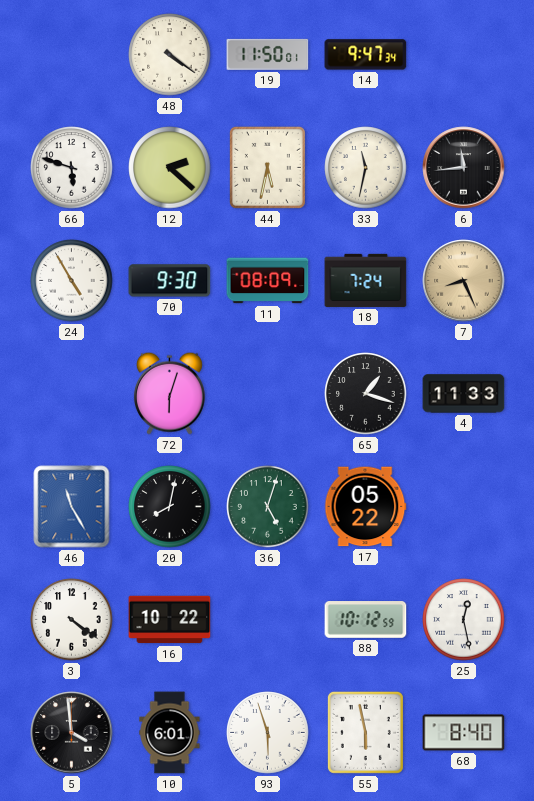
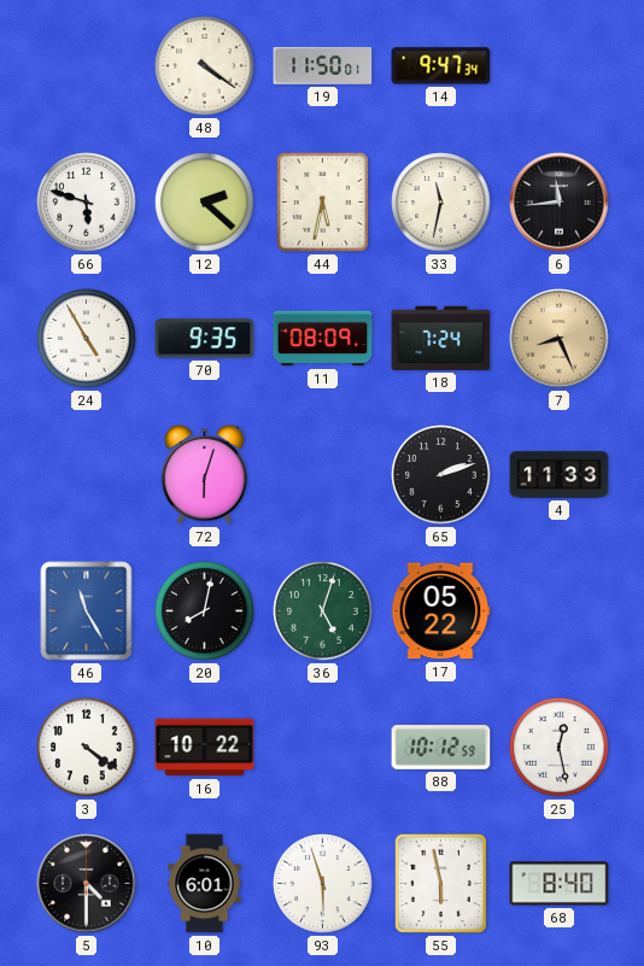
70: 9:30 -> 9:35
65: 1:18 -> 2:12
5: 3:59 -> 4:30
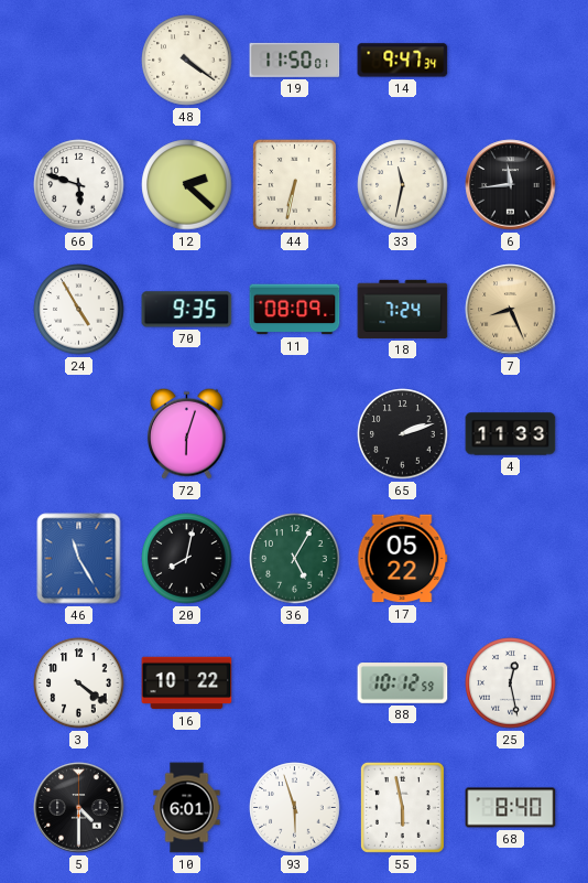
44: 5:32 -> 6:32
36: 5:03 -> 5:05
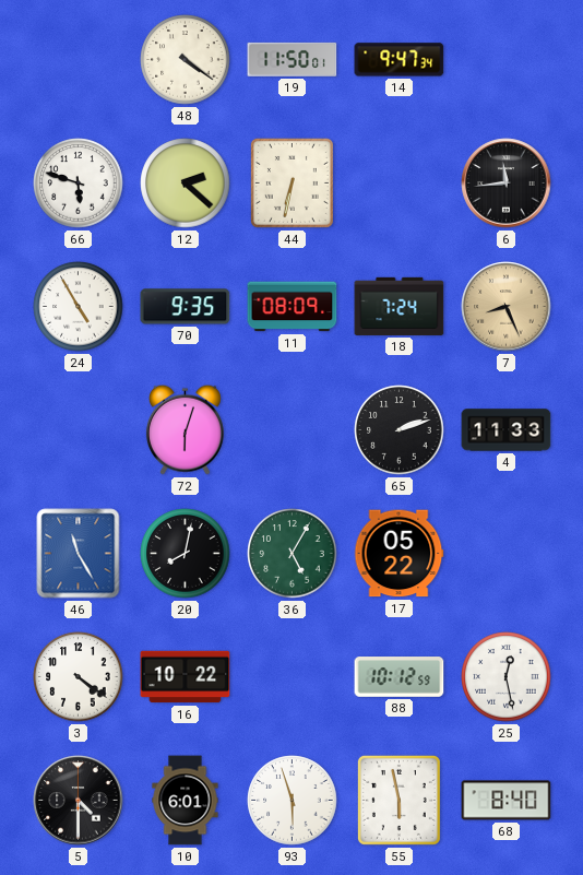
33: 11:32 -> none
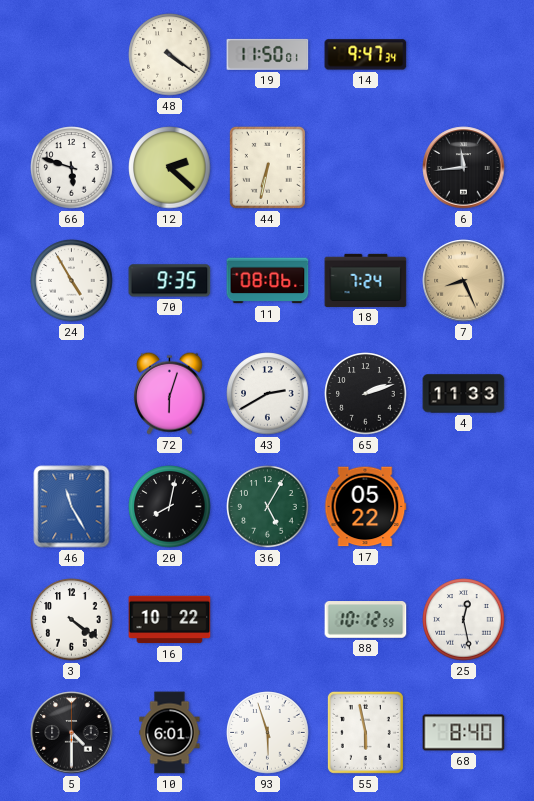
11: 08:09 -> 08:06
43: none -> 2:40
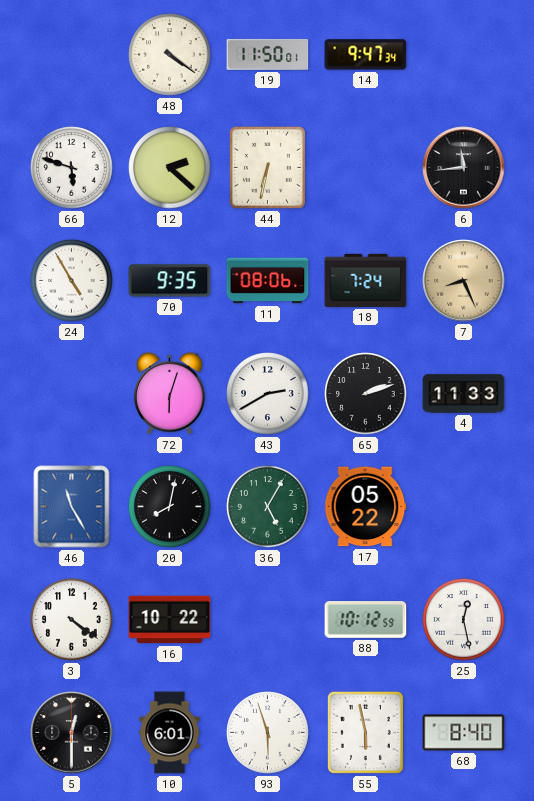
5: 4:30 -> 12:30
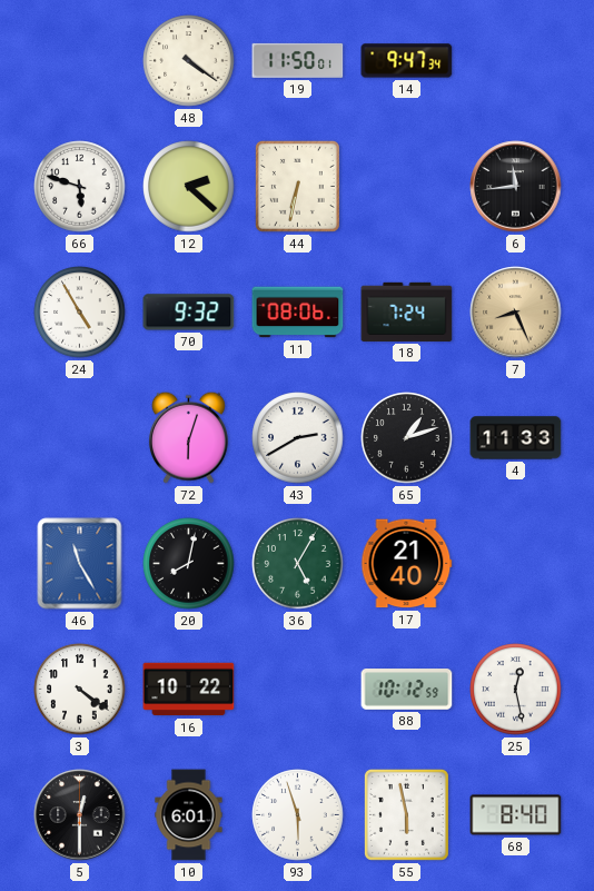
70: 9:35 -> 9:32
65: 2:12 -> 1:12
17: 05:22 -> 21:40
